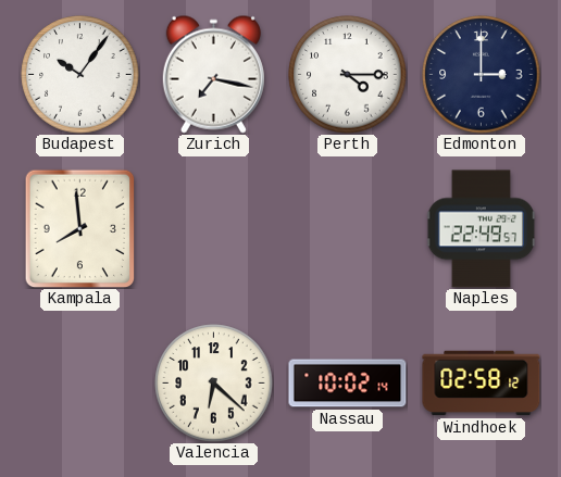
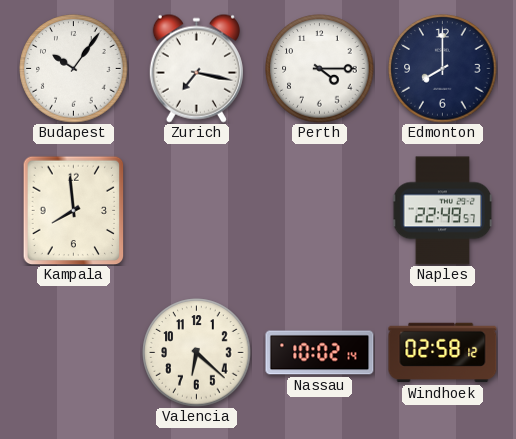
Edmonton: 3:00 -> 8:00
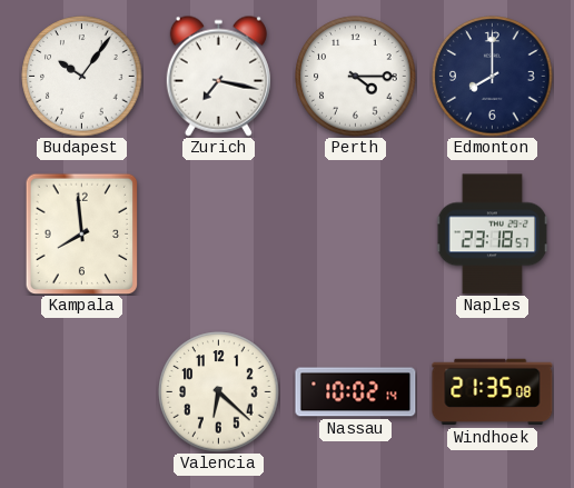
Naples: 22:49 -> 23:18
Windhoek: 02:58 -> 21:35
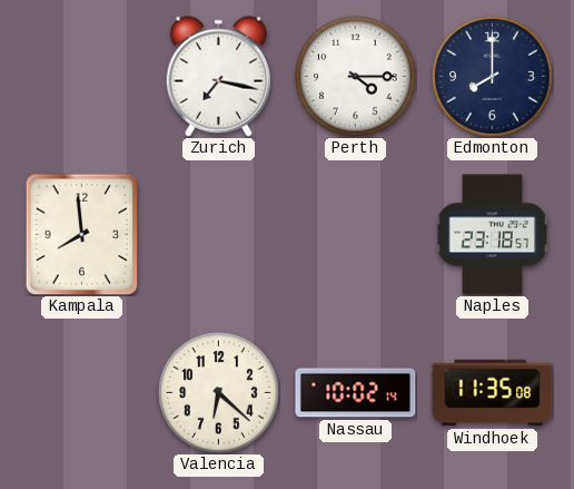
Budapest: 10:06 -> none
Windhoek: 21:35 -> 11:35
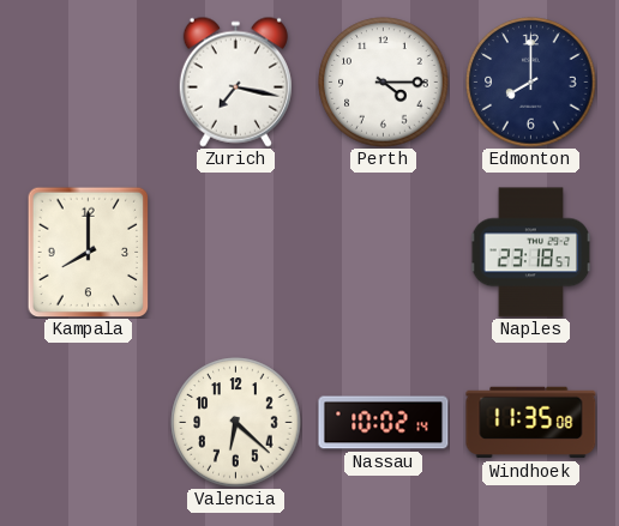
Kampala: 7:59 -> 8:00
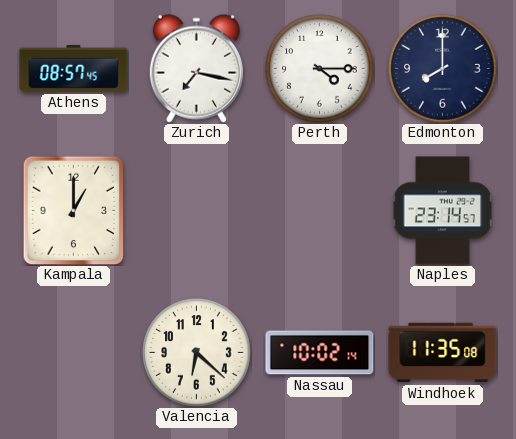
Athens: none -> 08:57
Kampala: 8:00 -> 1:00
Naples: 23:18 -> 23:14
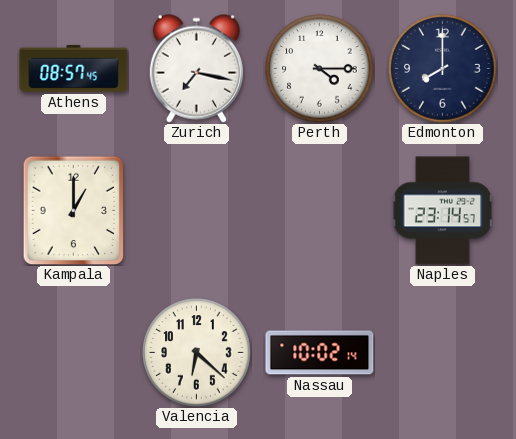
Windhoek: 11:35 -> none
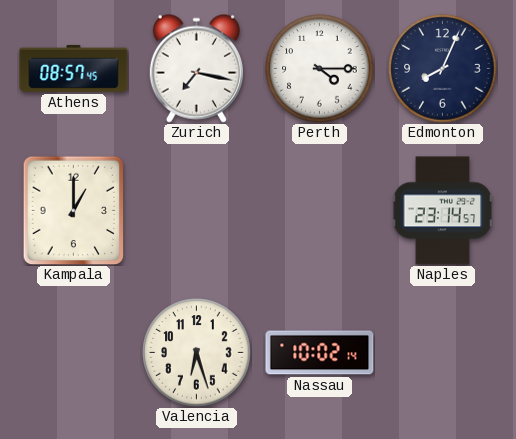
Edmonton: 8:00 -> 8:04
Valencia: 6:22 -> 6:27
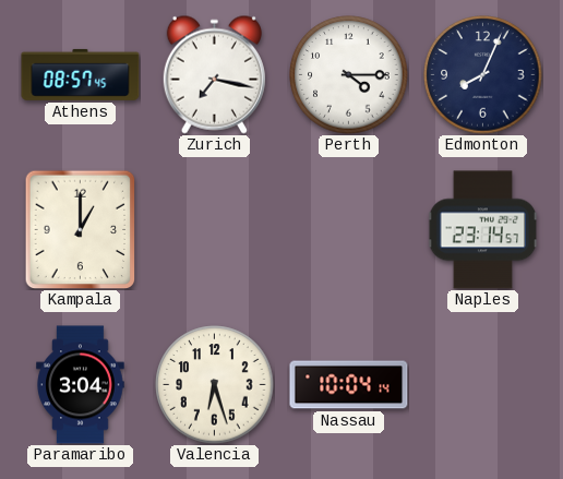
Paramaribo: none -> 3:04
Nassau: 10:02 -> 10:04
